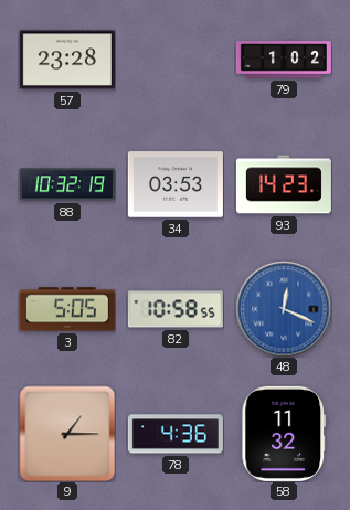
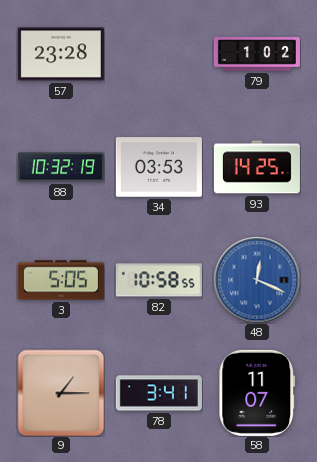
93: 14:23 -> 14:25
78: 4:36 -> 3:41
58: 11:32 -> 11:07
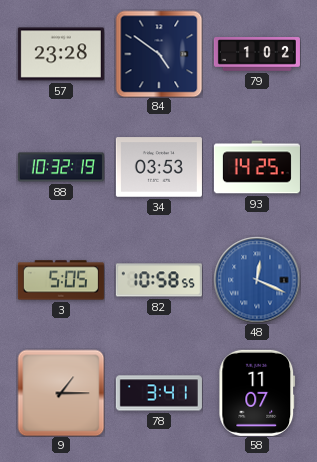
84: none -> 4:51
